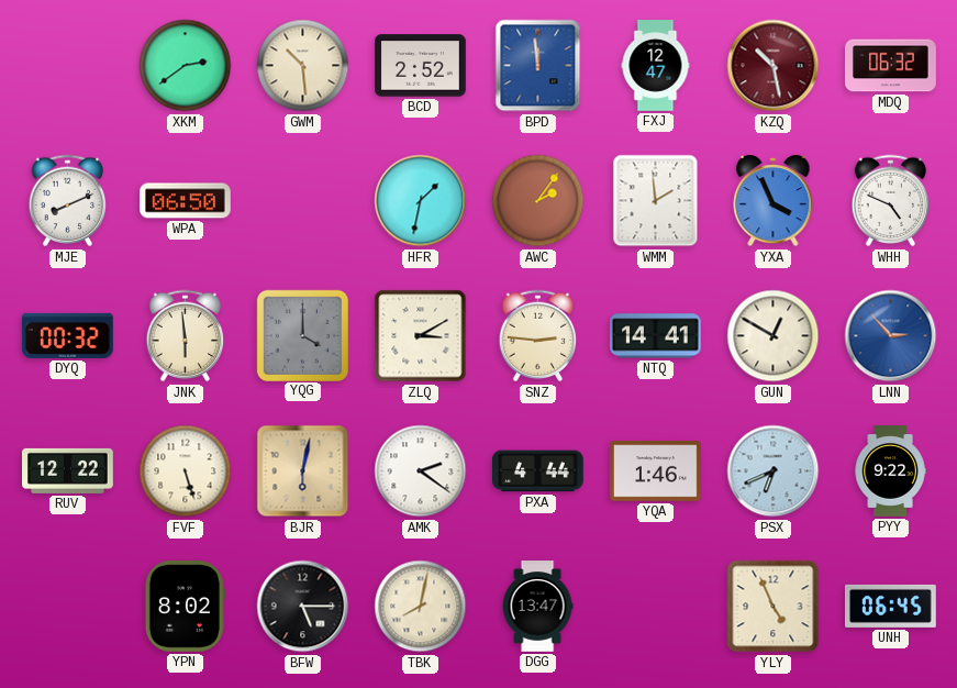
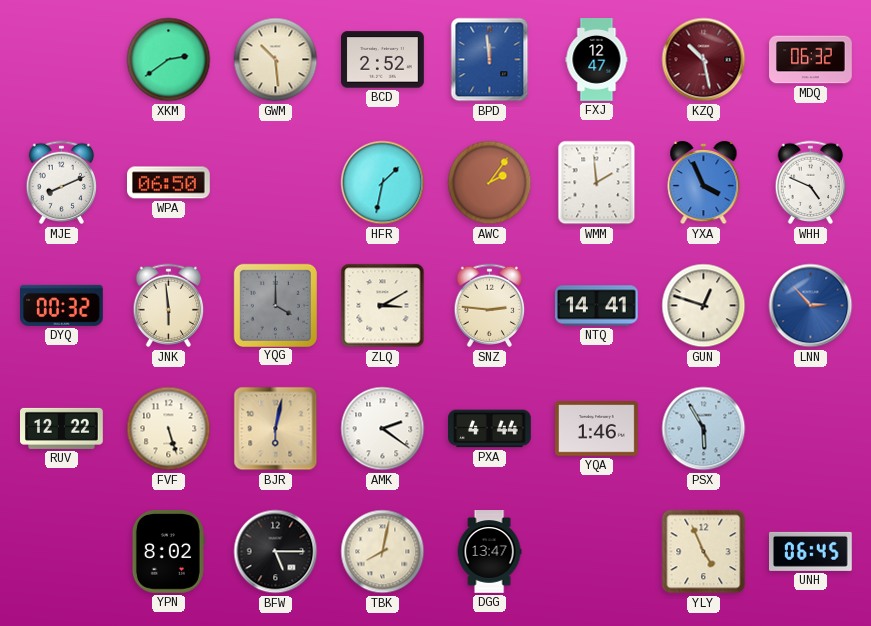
GUN: 12:50 -> 12:48
PSX: 6:41 -> 5:55
PYY: 9:22 -> none
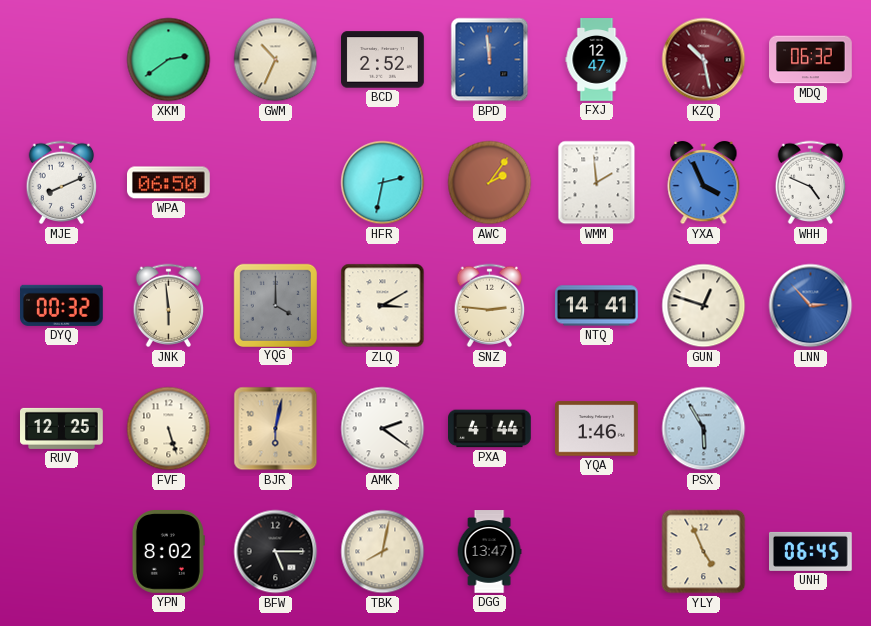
GWM: 10:29 -> 10:34
HFR: 1:32 -> 2:32
RUV: 12:22 -> 12:25
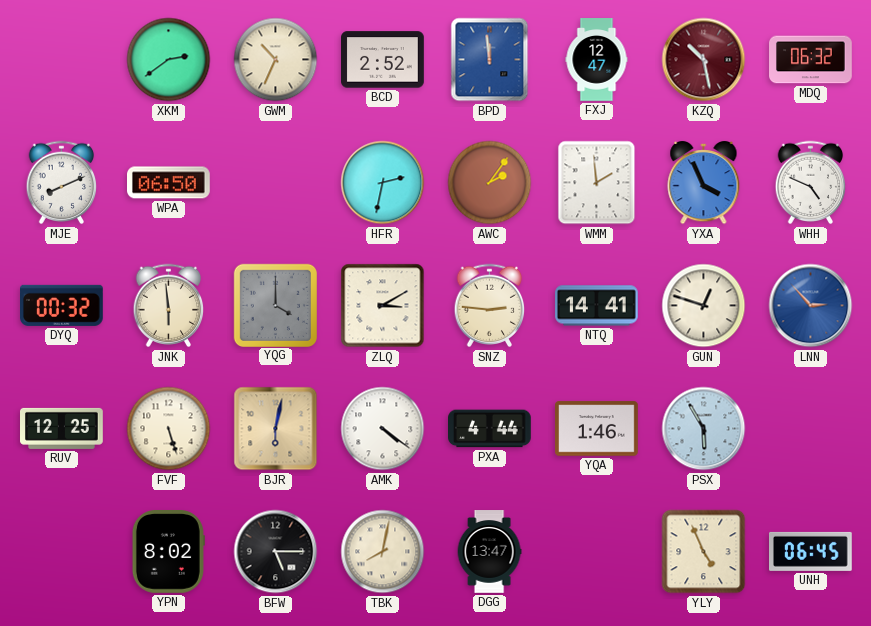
AMK: 2:21 -> 4:21
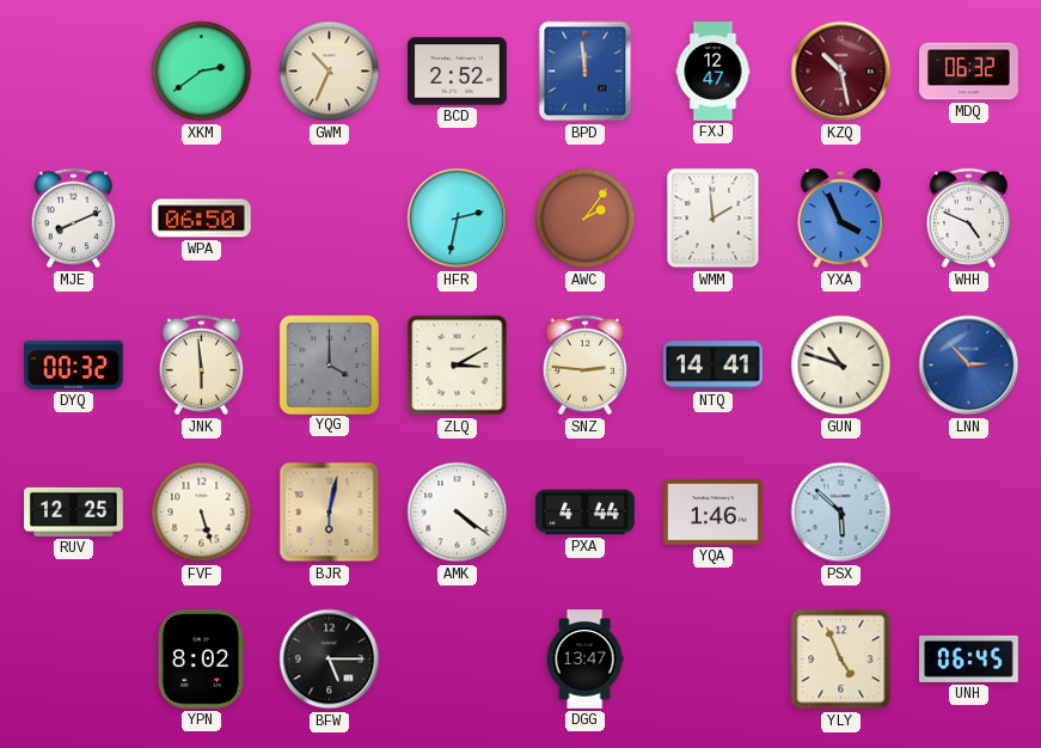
GUN: 12:48 -> 10:48
PSX: 5:55 -> 5:52
TBK: 8:02 -> none
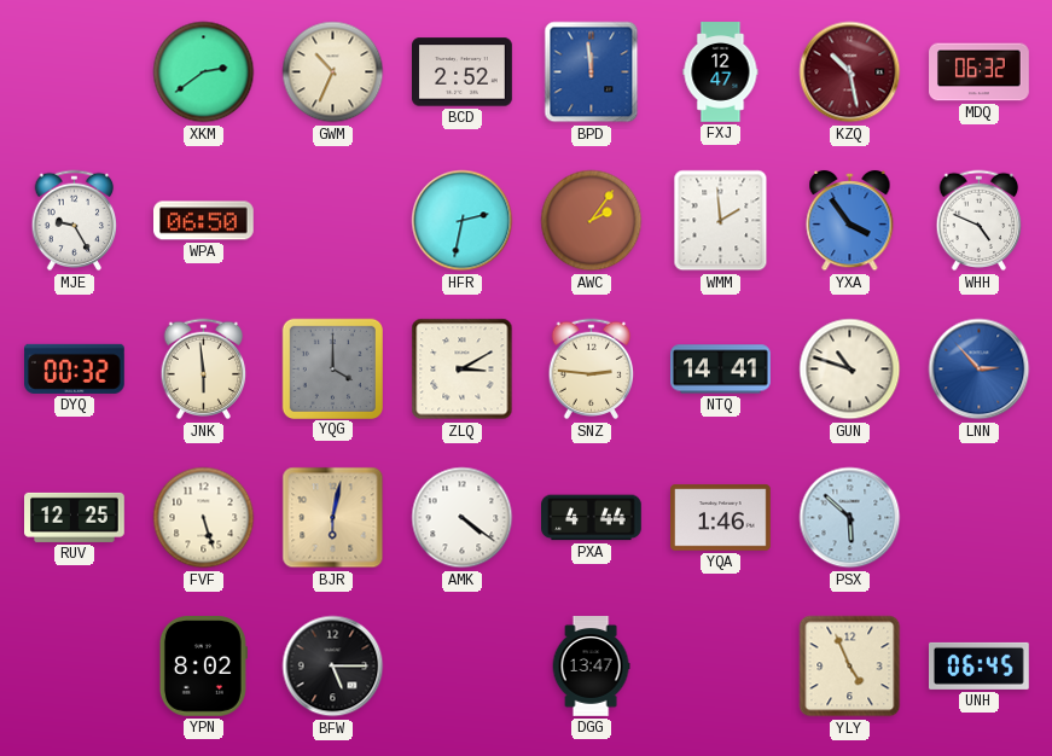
MJE: 8:11 -> 9:25
YXA: 3:56 -> 3:54
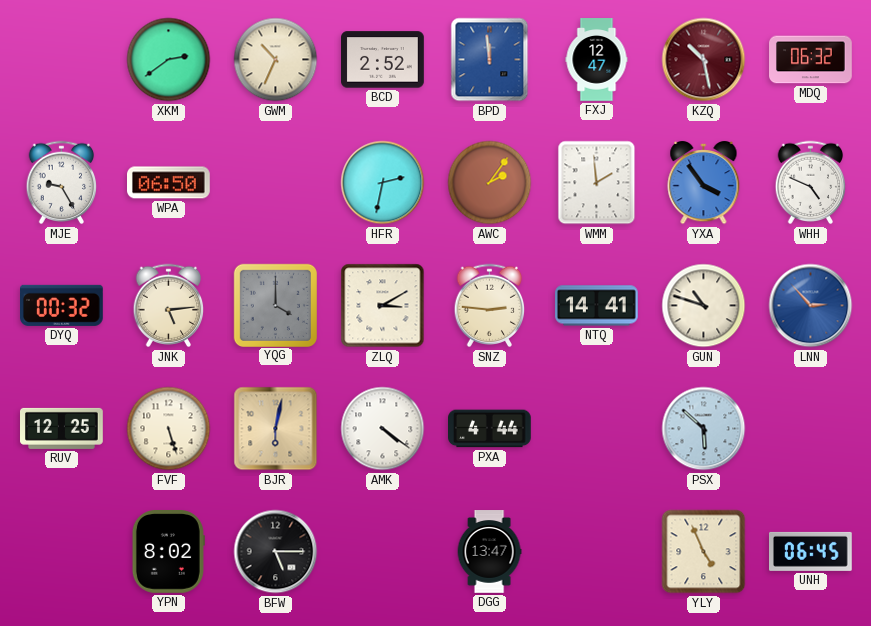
JNK: 5:59 -> 5:14
YQA: 1:46 -> none
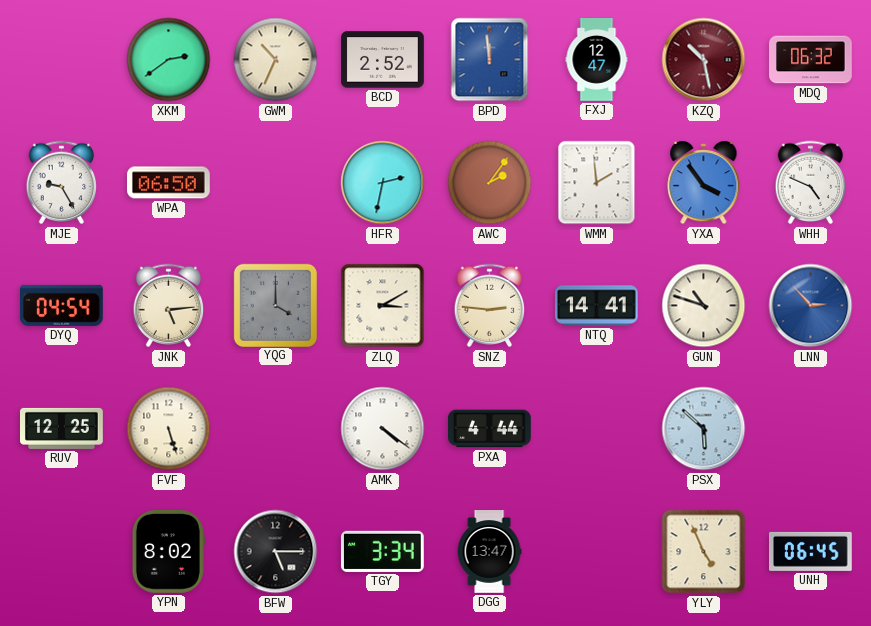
DYQ: 00:32 -> 04:54
BJR: 6:02 -> none
TGY: none -> 3:34
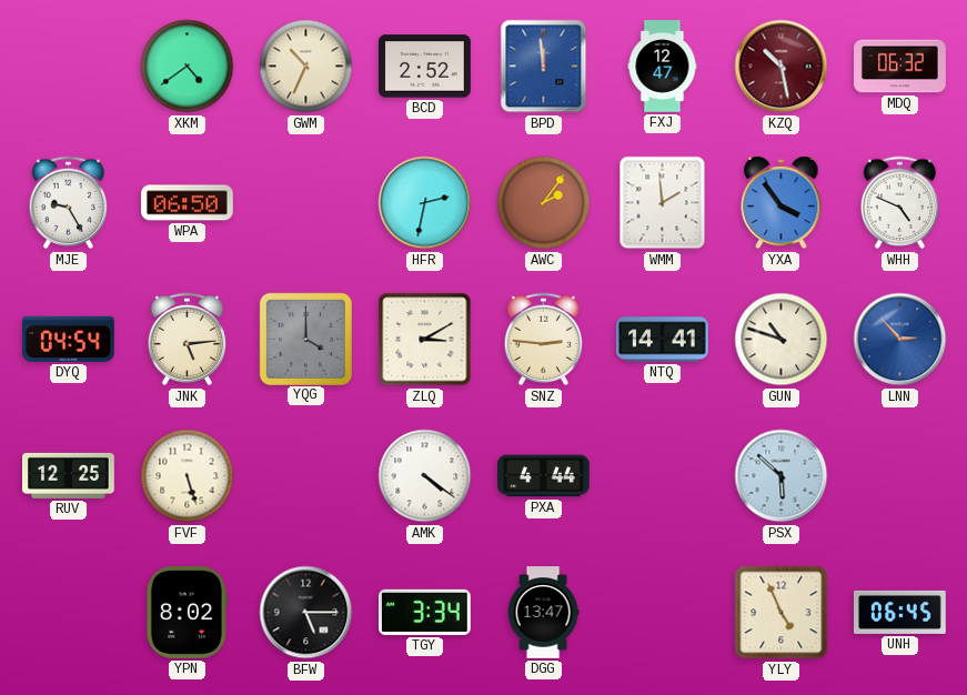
XKM: 2:39 -> 4:39
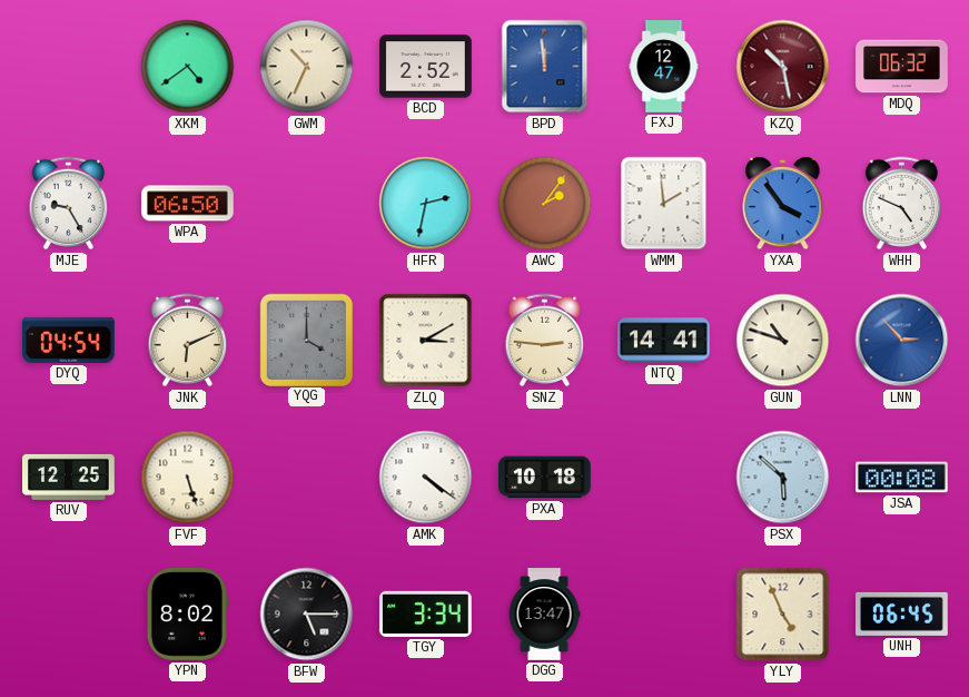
JNK: 5:14 -> 6:11
PXA: 4:44 -> 10:18
JSA: none -> 00:08
